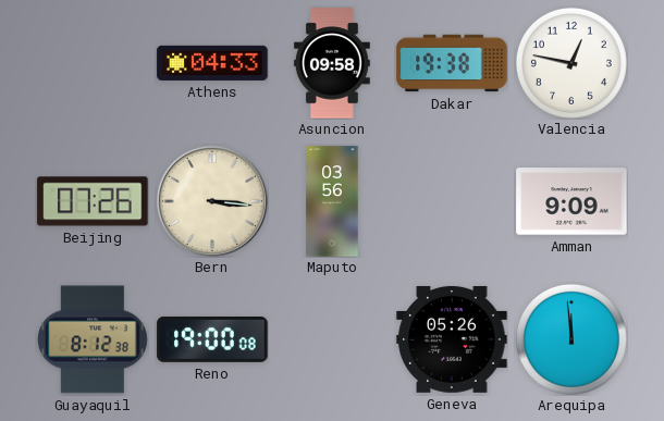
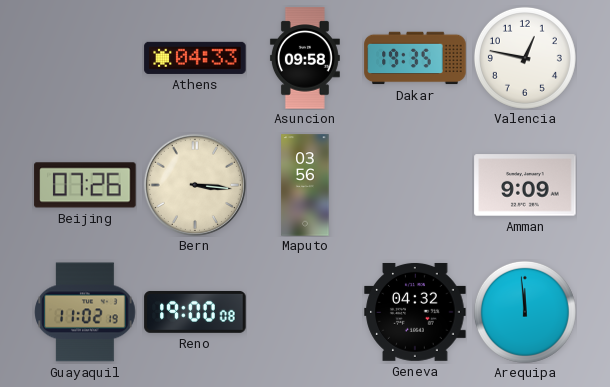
Dakar: 19:38 -> 19:35
Guayaquil: 8:12 -> 11:02
Geneva: 05:26 -> 04:32
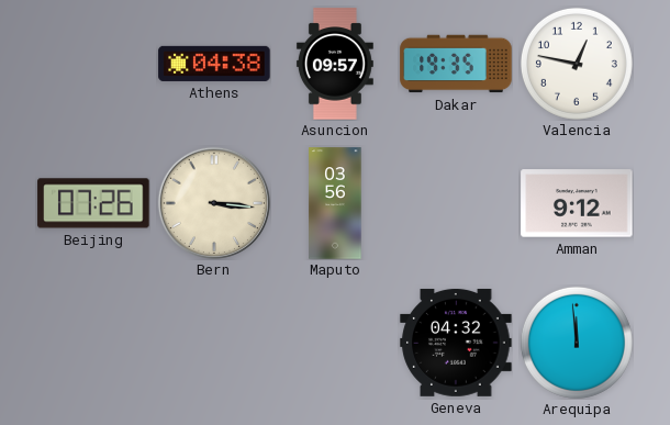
Athens: 04:33 -> 04:38
Asuncion: 09:58 -> 09:57
Amman: 9:09 -> 9:12
Guayaquil: 11:02 -> none
Reno: 19:00 -> none
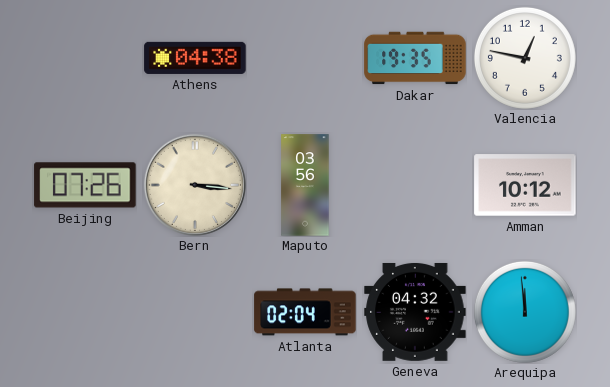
Asuncion: 09:57 -> none
Amman: 9:12 -> 10:12
Atlanta: none -> 02:04
